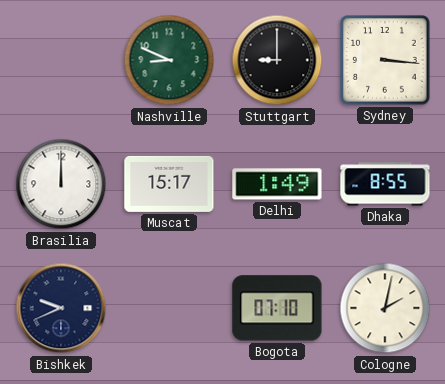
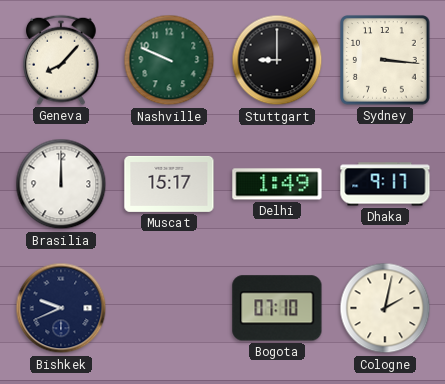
Geneva: none -> 8:07
Nashville: 8:49 -> 9:49
Dhaka: 8:55 -> 9:17
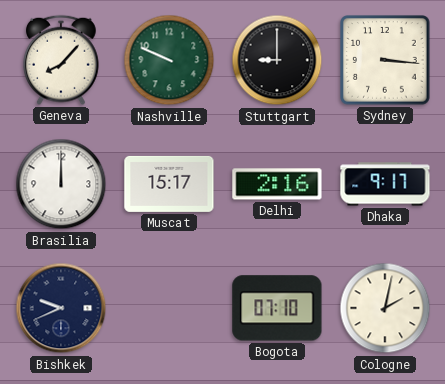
Delhi: 1:49 -> 2:16
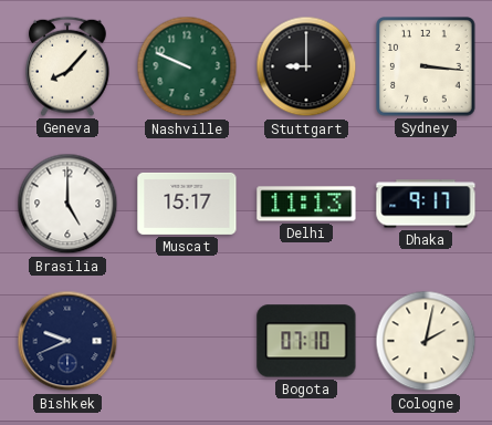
Brasilia: 12:00 -> 5:00
Delhi: 2:16 -> 11:13
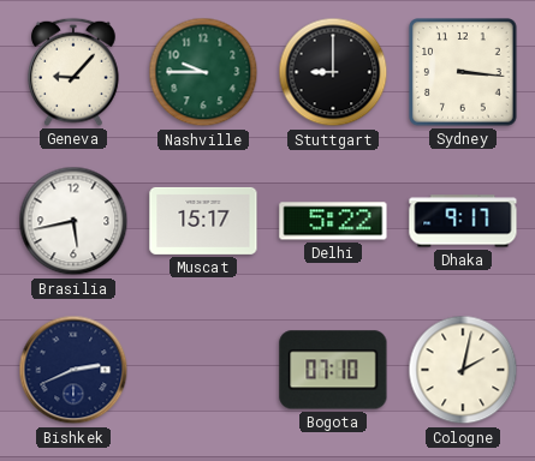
Geneva: 8:07 -> 9:07
Nashville: 9:49 -> 9:45
Brasilia: 5:00 -> 5:43
Delhi: 11:13 -> 5:22
Bishkek: 9:41 -> 2:41
